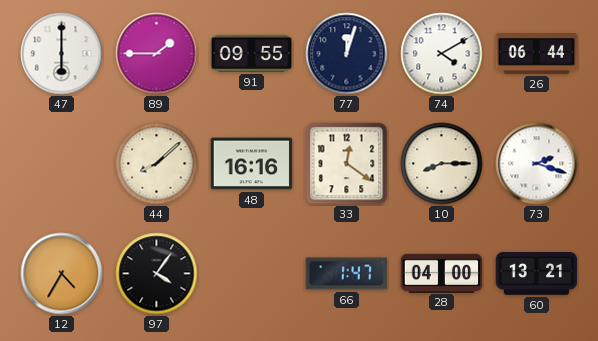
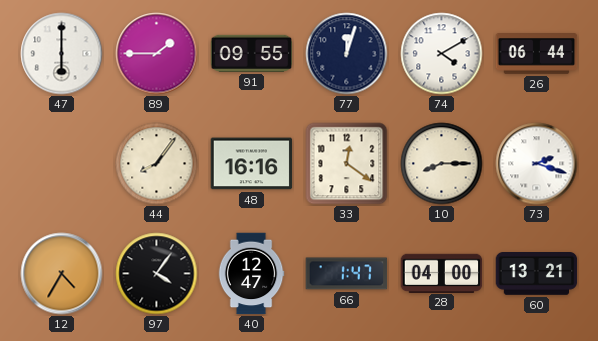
44: 8:08 -> 8:06
40: none -> 12:47
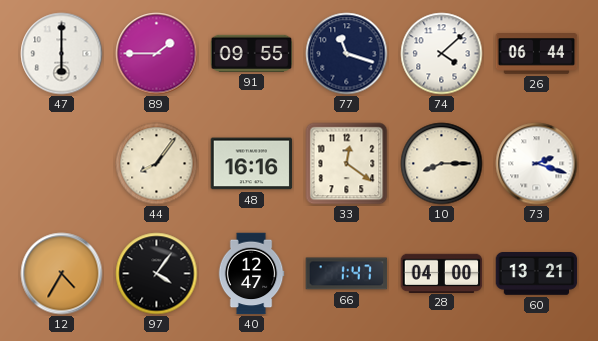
77: 12:03 -> 11:18
74: 4:10 -> 4:08
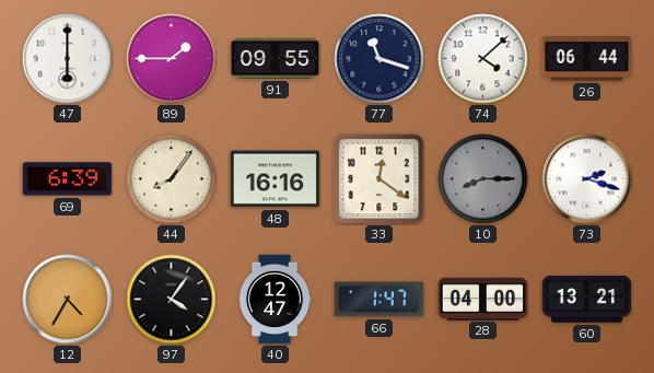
69: none -> 6:39
10 dial: cream -> grey
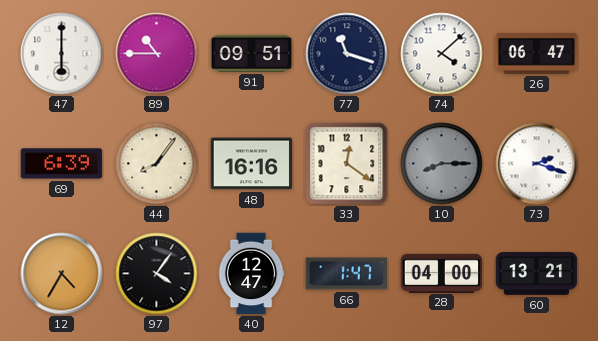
89: 1:45 -> 10:45
91: 09:55 -> 09:51
26: 06:44 -> 06:47
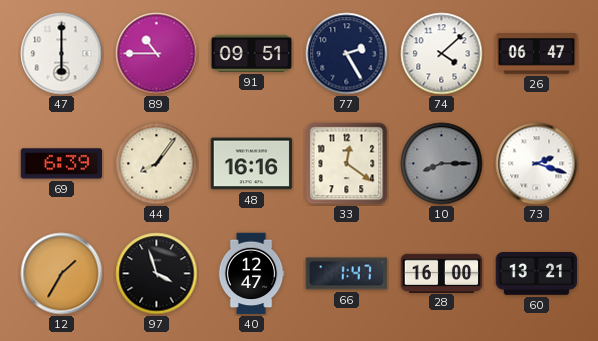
77: 11:18 -> 2:25
12: 4:35 -> 1:35
97: 4:06 -> 3:57
28: 04:00 -> 16:00
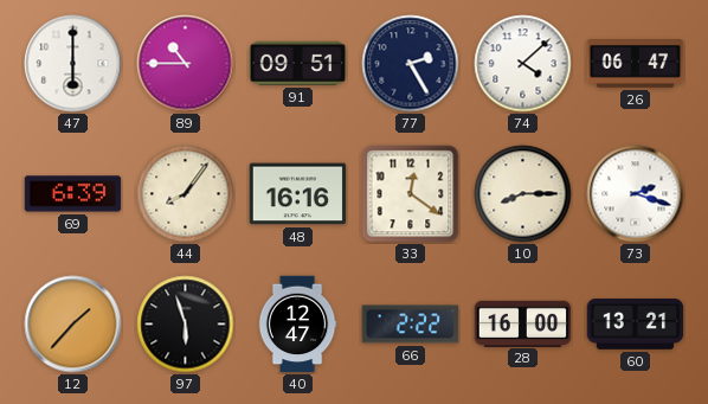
10 dial: grey -> cream
12: 1:35 -> 1:37
97: 3:57 -> 5:57
66: 1:47 -> 2:22
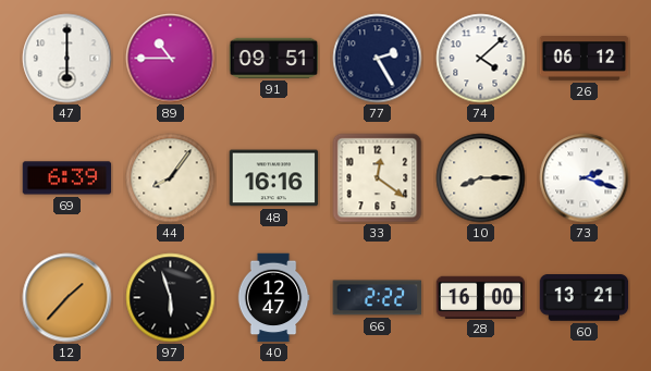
26: 06:47 -> 06:12
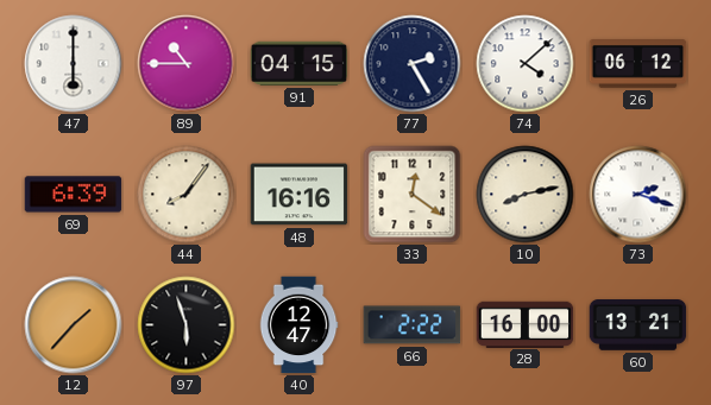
91: 09:51 -> 04:15
10: 8:15 -> 8:13
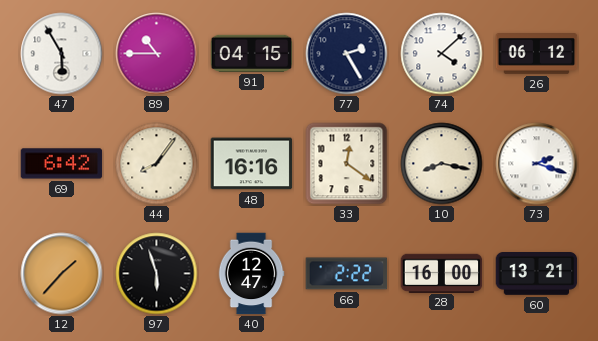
47: 6:00 -> 5:55
69: 6:39 -> 6:42
10: 8:13 -> 8:17
